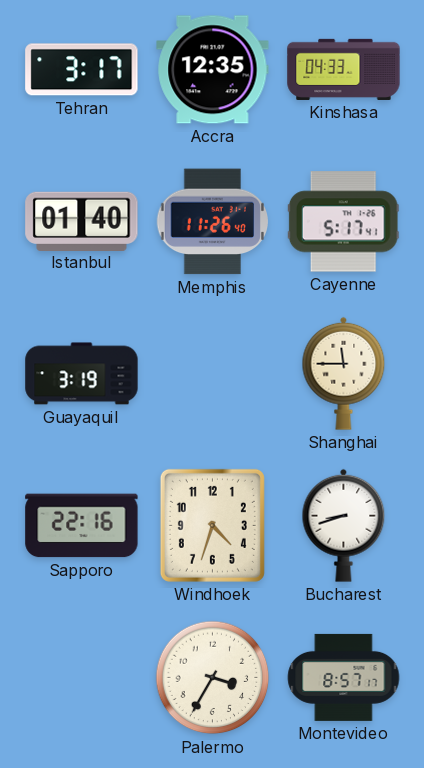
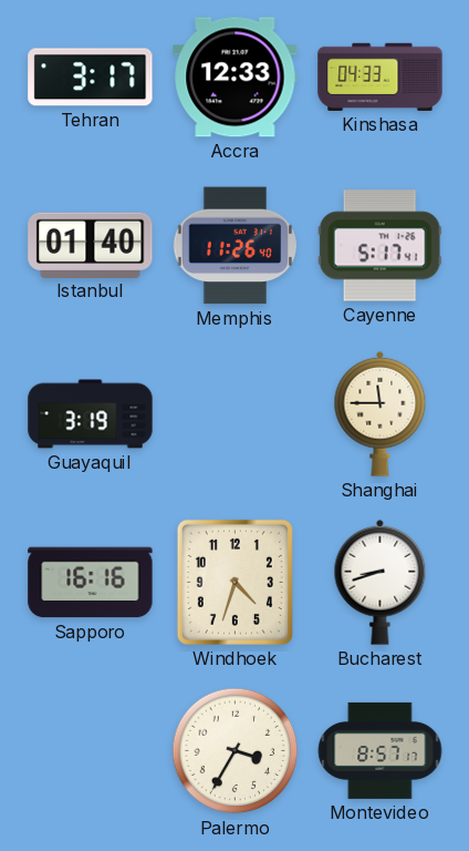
Accra: 12:35 -> 12:33
Sapporo: 22:16 -> 16:16
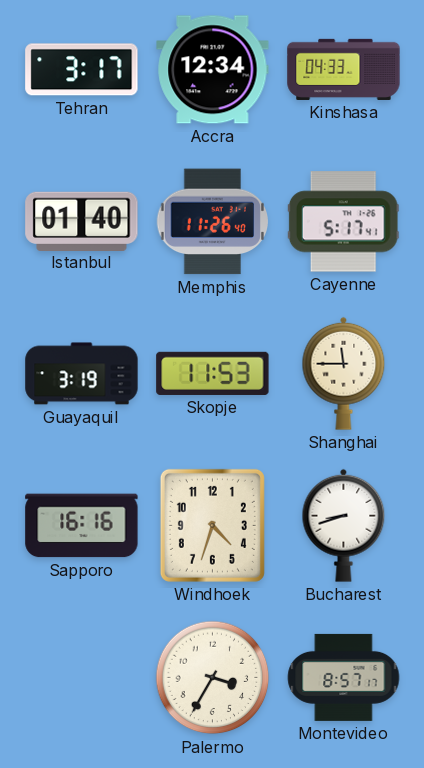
Accra: 12:33 -> 12:34
Skopje: none -> 11:53
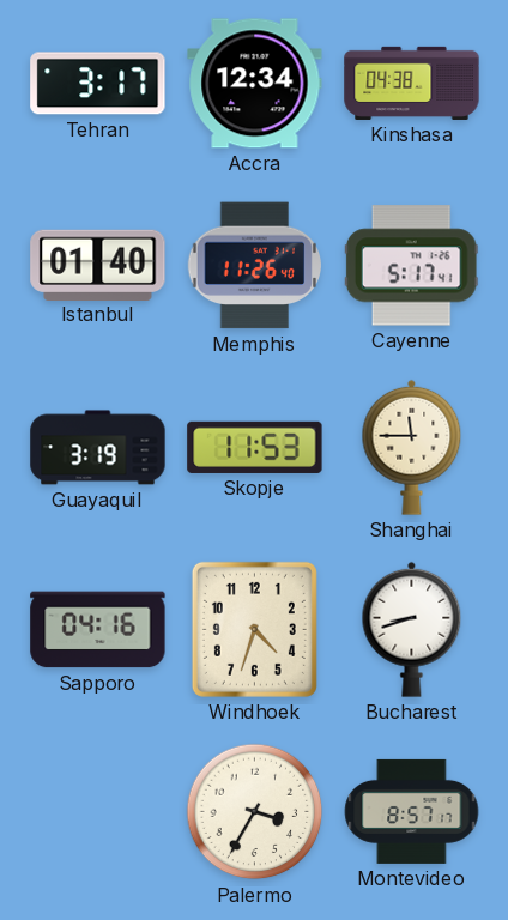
Kinshasa: 04:33 -> 04:38
Sapporo: 16:16 -> 04:16
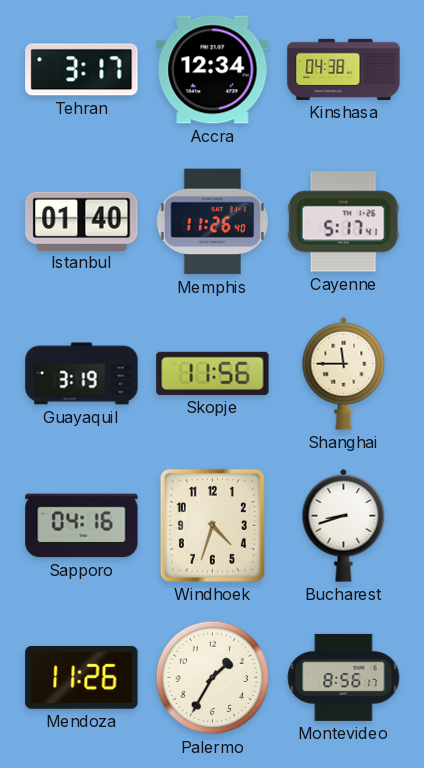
Skopje: 11:53 -> 11:56
Mendoza: none -> 11:26
Palermo: 3:35 -> 1:35
Montevideo: 8:57 -> 8:56
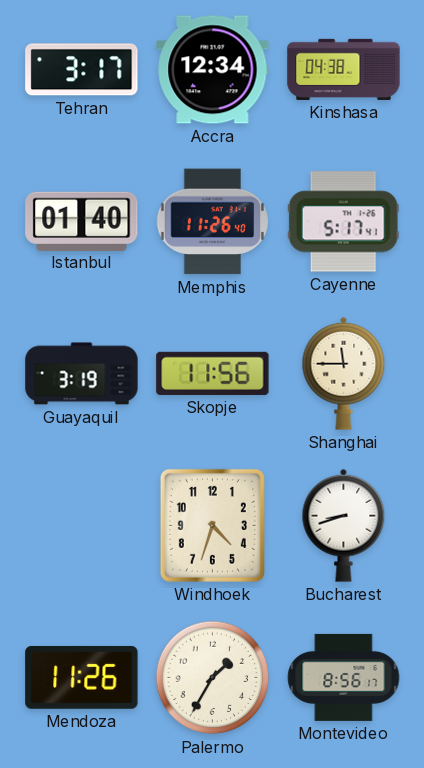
Sapporo: 04:16 -> none
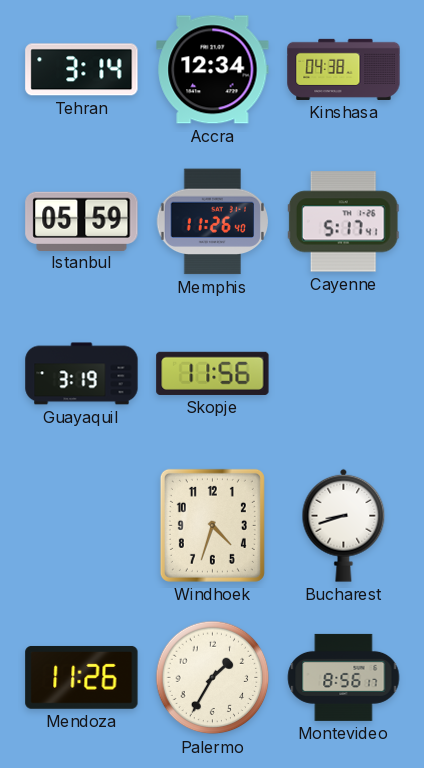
Tehran: 3:17 -> 3:14
Istanbul: 01:40 -> 05:59
Shanghai: 11:45 -> none
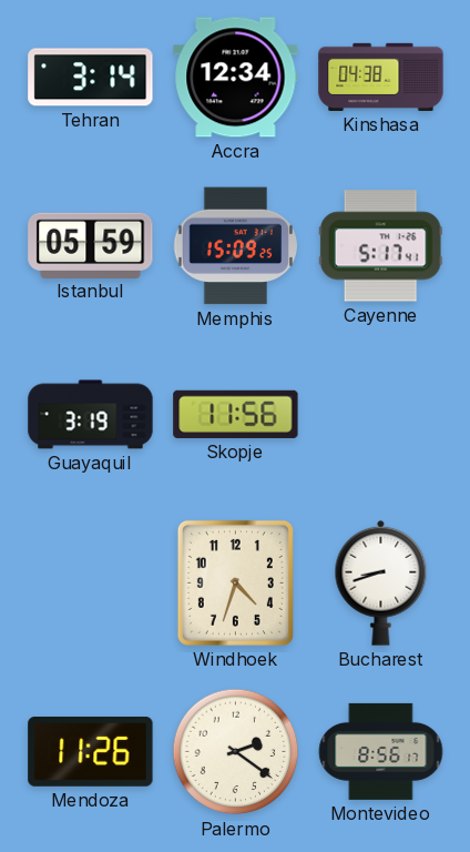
Memphis: 11:26 -> 15:09
Palermo: 1:35 -> 2:21
